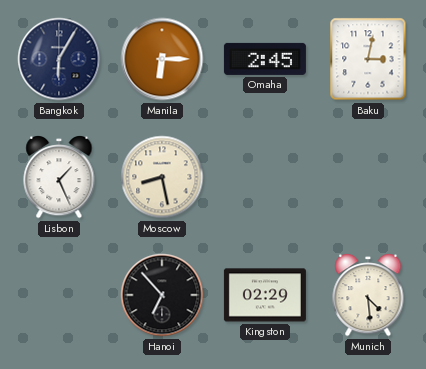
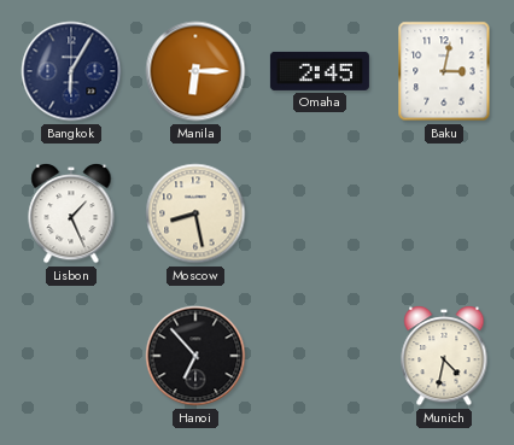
Kingston: 02:29 -> none
Munich: 4:29 -> 4:32
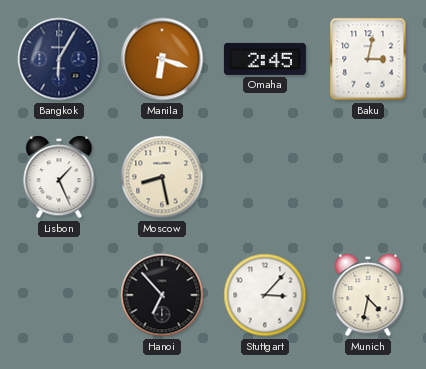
Manila: 6:15 -> 6:18
Stuttgart: none -> 3:07
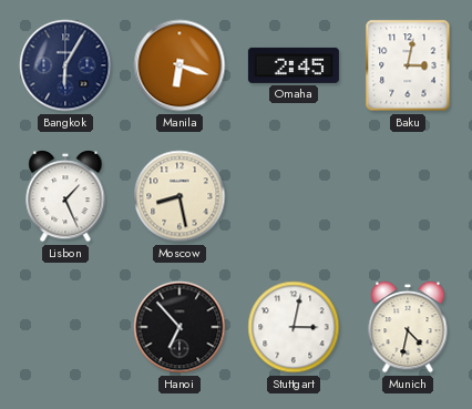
Stuttgart: 3:07 -> 3:02
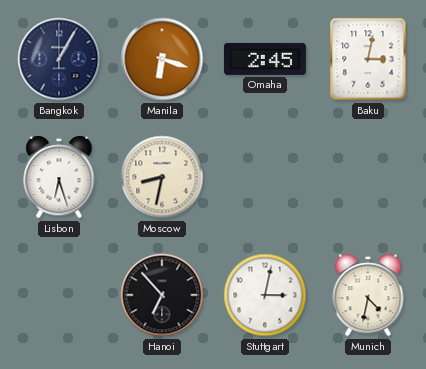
Bangkok: 6:05 -> 1:05
Lisbon: 1:26 -> 6:27
Moscow: 8:28 -> 8:32
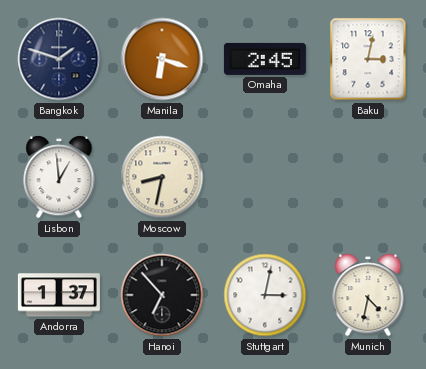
Bangkok: 1:05 -> 1:48
Lisbon: 6:27 -> 12:59
Andorra: none -> 1:37
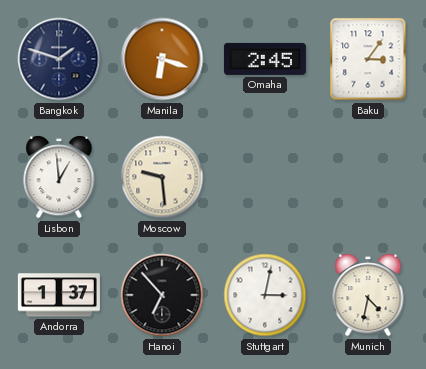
Baku: 3:02 -> 3:06
Moscow: 8:32 -> 9:29
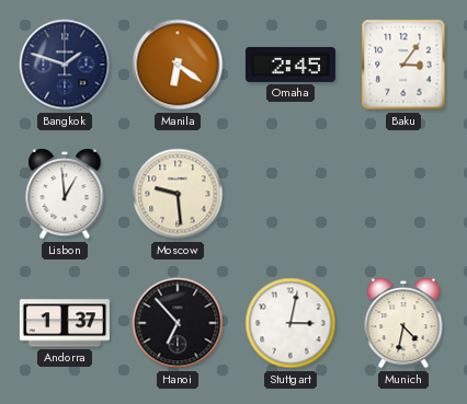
Manila: 6:18 -> 6:21
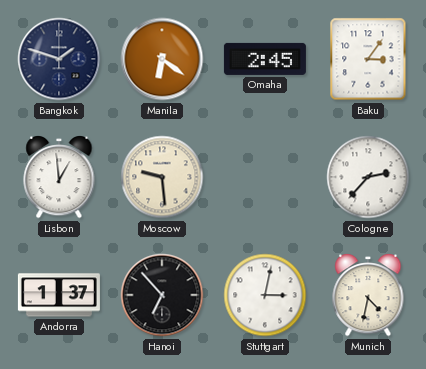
Cologne: none -> 2:37
